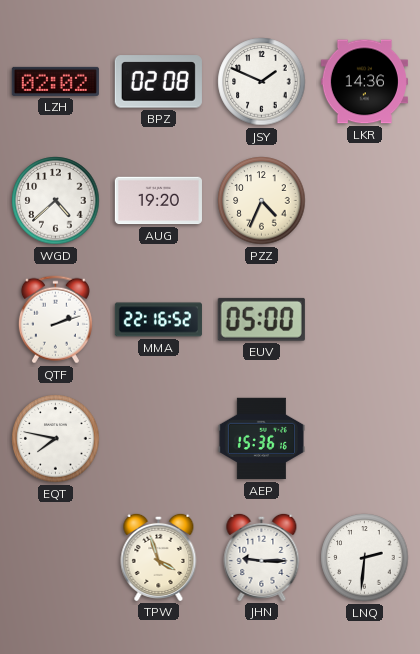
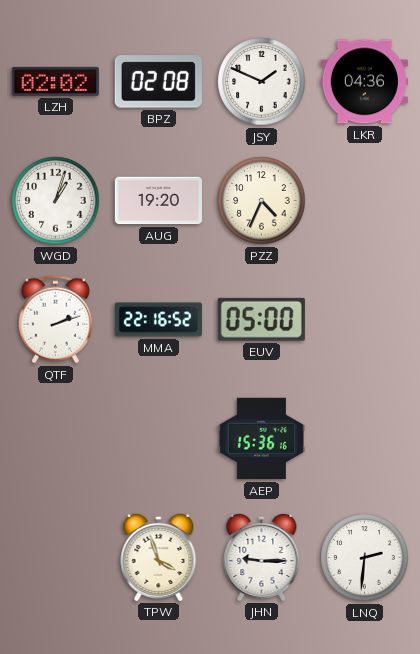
LKR: 14:36 -> 04:36
WGD: 4:38 -> 1:03
EQT: 7:47 -> none
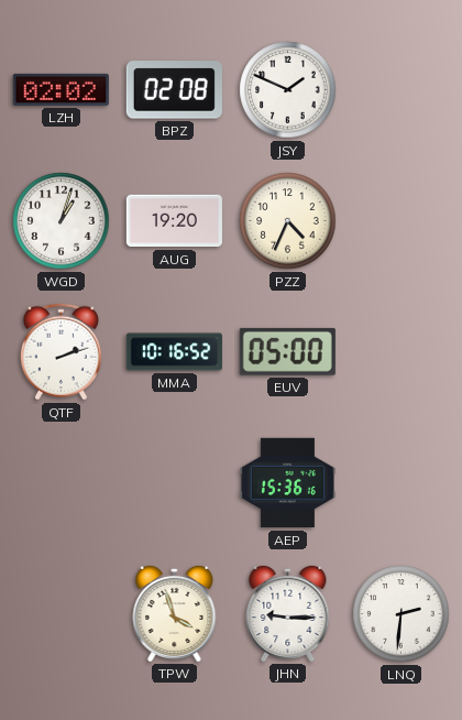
LKR: 04:36 -> none
MMA: 22:16 -> 10:16
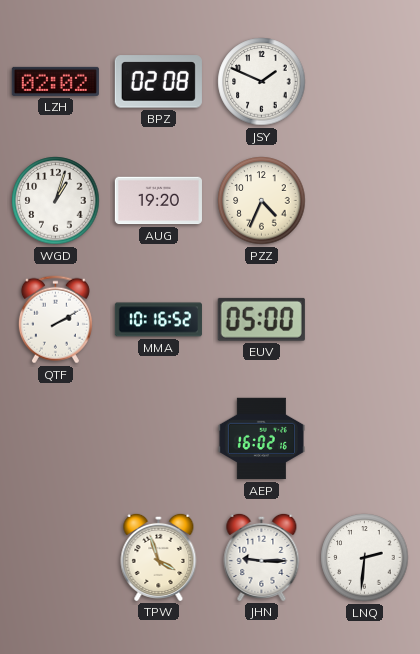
QTF: 2:12 -> 2:10
AEP: 15:36 -> 16:02
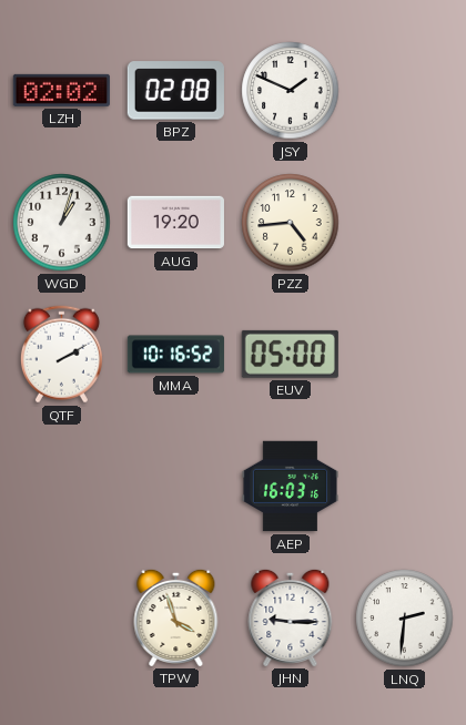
PZZ: 4:34 -> 4:44
AEP: 16:02 -> 16:03
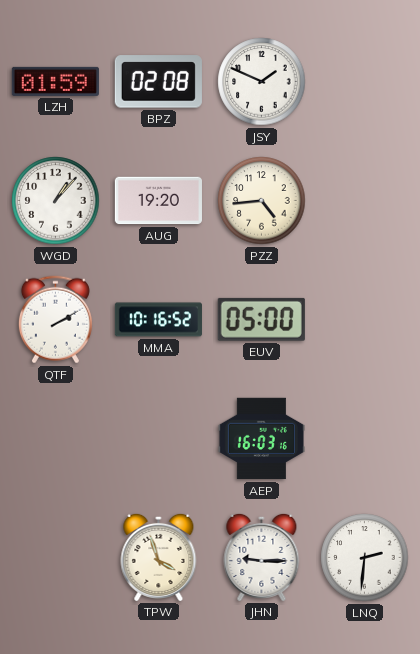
LZH: 02:02 -> 01:59
WGD: 1:03 -> 1:07
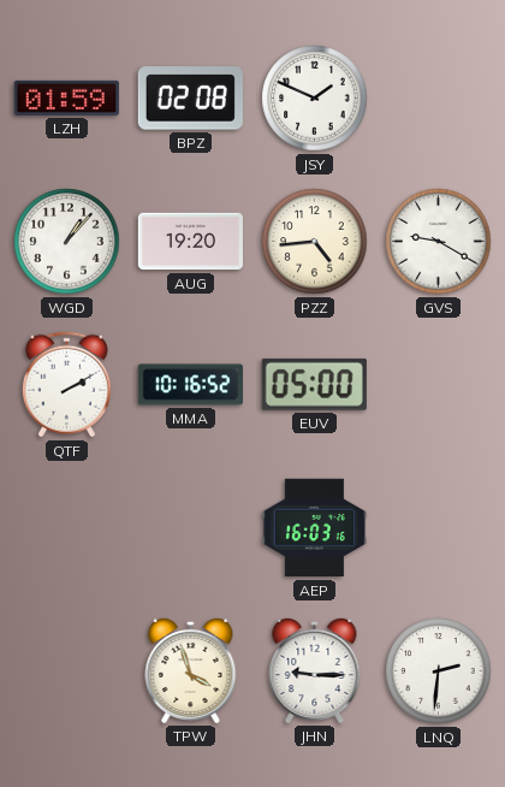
GVS: none -> 9:20
